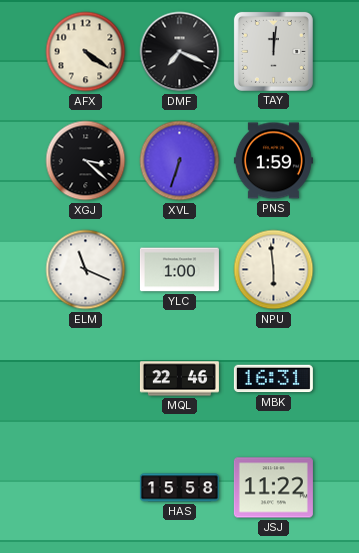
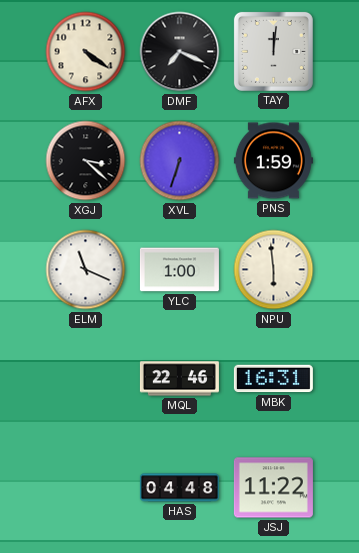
HAS: 15:58 -> 04:48
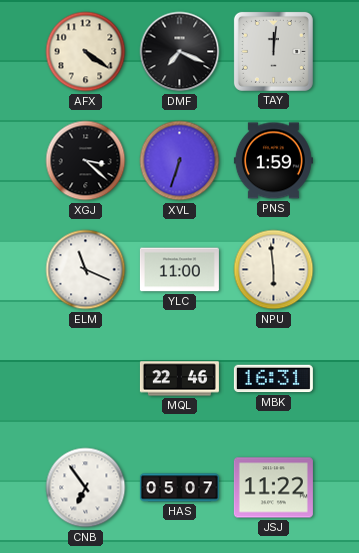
YLC: 1:00 -> 11:00
CNB: none -> 6:54
HAS: 04:48 -> 05:07
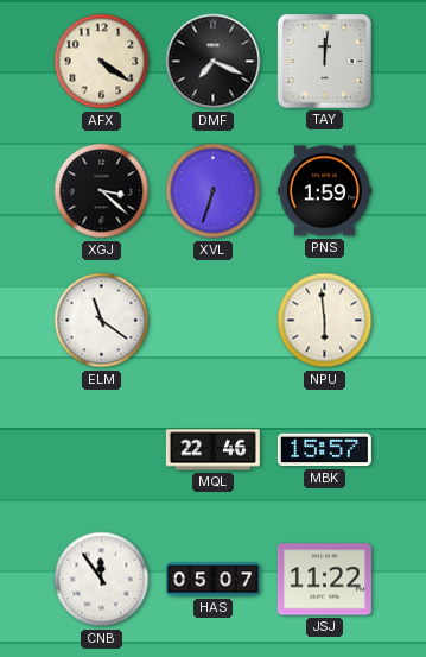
ELM: 11:19 -> 11:21
YLC: 11:00 -> none
MBK: 16:31 -> 15:57
CNB: 6:54 -> 11:54
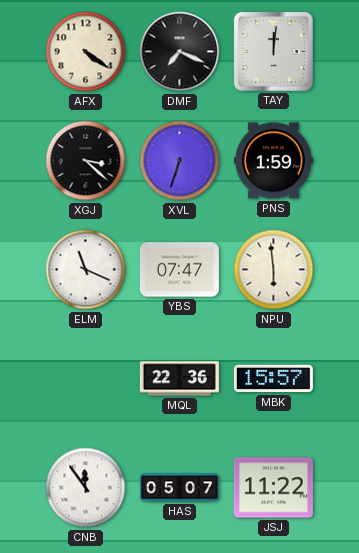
ELM: 11:21 -> 11:19
YBS: none -> 07:47
MQL: 22:46 -> 22:36
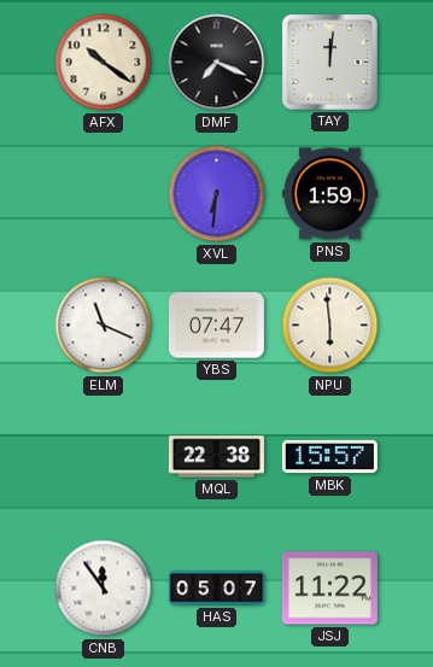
AFX: 4:21 -> 10:21
XGJ: 3:22 -> none
XVL: 6:33 -> 6:31
MQL: 22:36 -> 22:38
